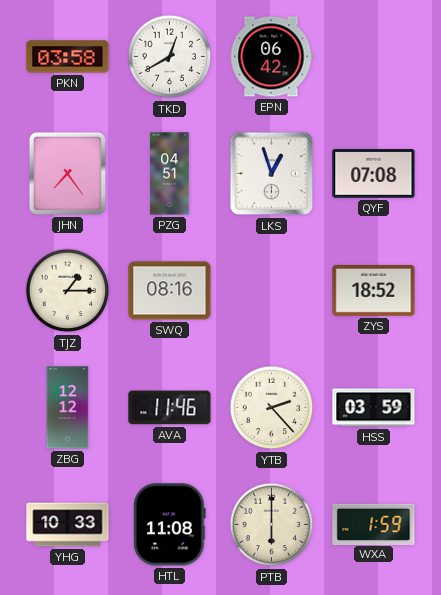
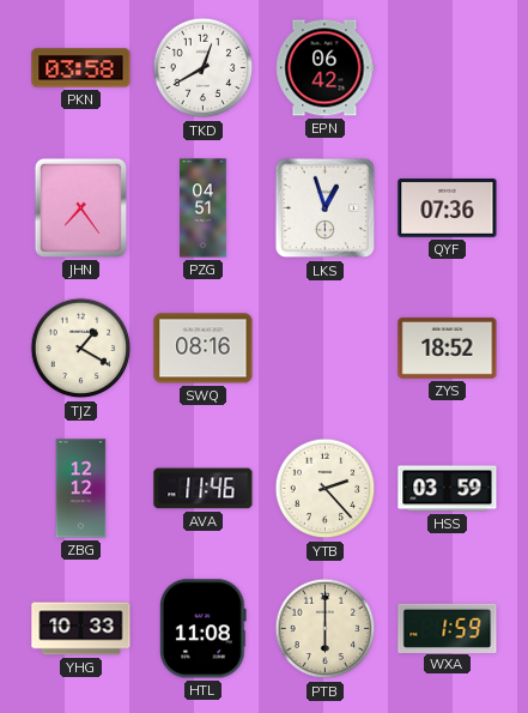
QYF: 07:08 -> 07:36
TJZ: 1:15 -> 1:20
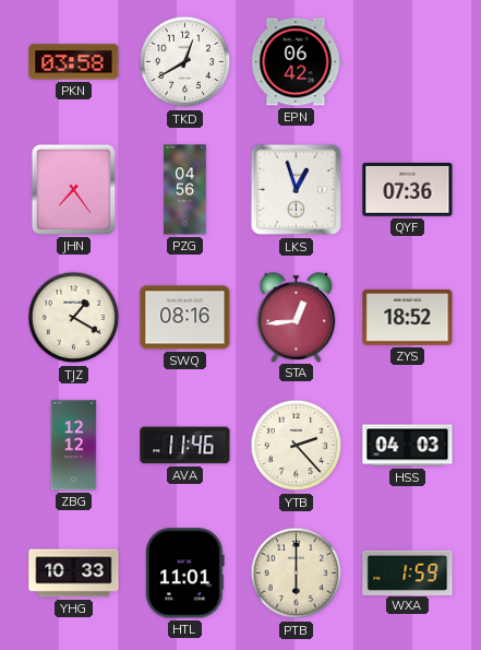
PZG: 04:51 -> 04:56
STA: none -> 12:44
HSS: 03:59 -> 04:03
HTL: 11:08 -> 11:01
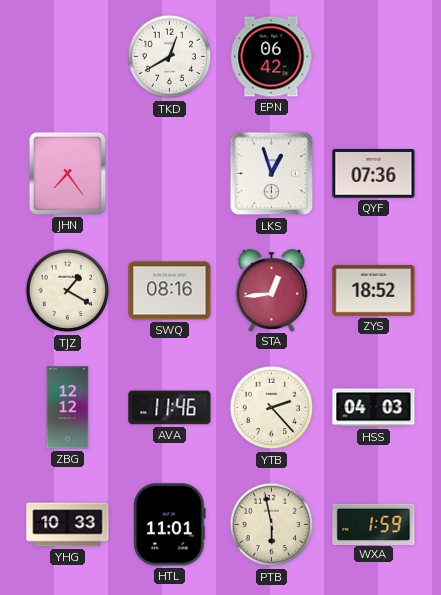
PKN: 03:58 -> none
PZG: 04:56 -> none
PTB: 6:00 -> 5:58
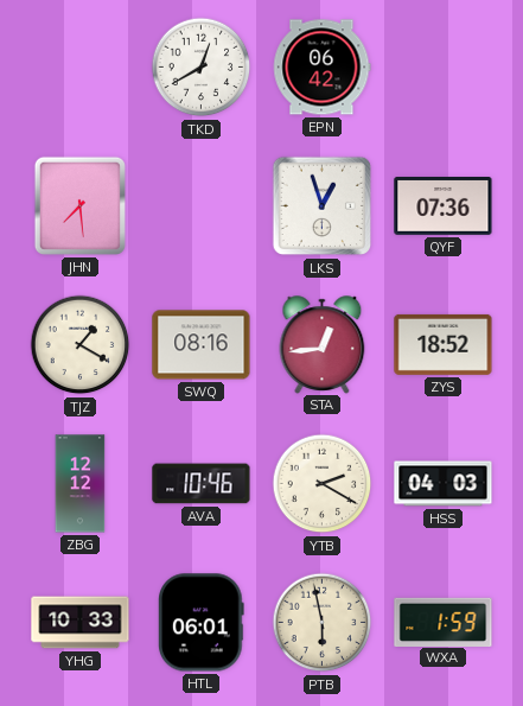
JHN: 7:24 -> 7:29
AVA: 11:46 -> 10:46
YTB: 2:23 -> 2:20
HTL: 11:01 -> 06:01
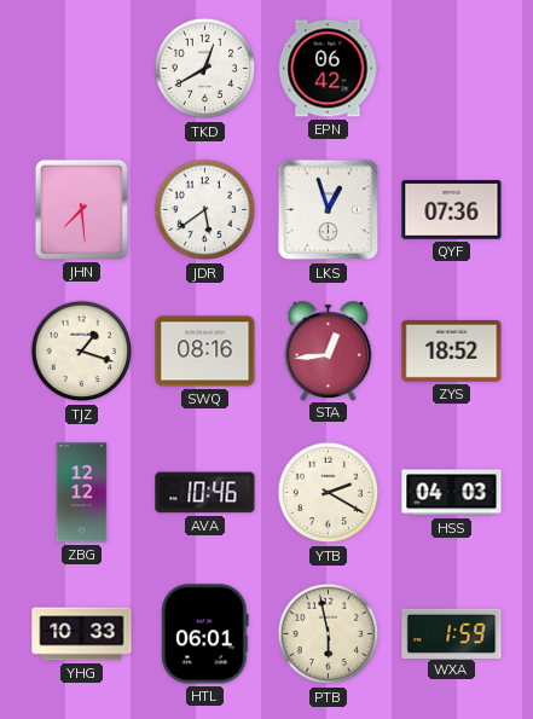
JDR: none -> 5:39
TJZ: 1:20 -> 1:18
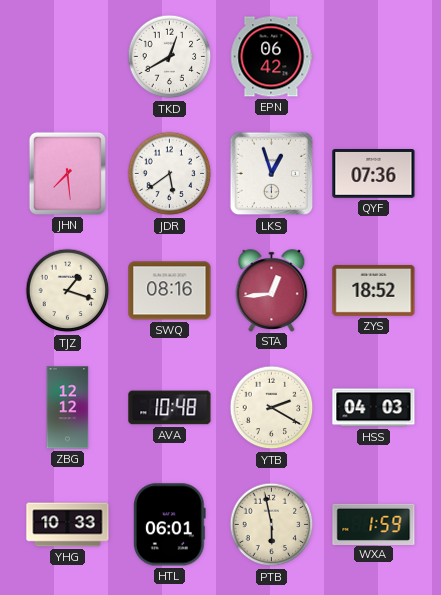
AVA: 10:46 -> 10:48
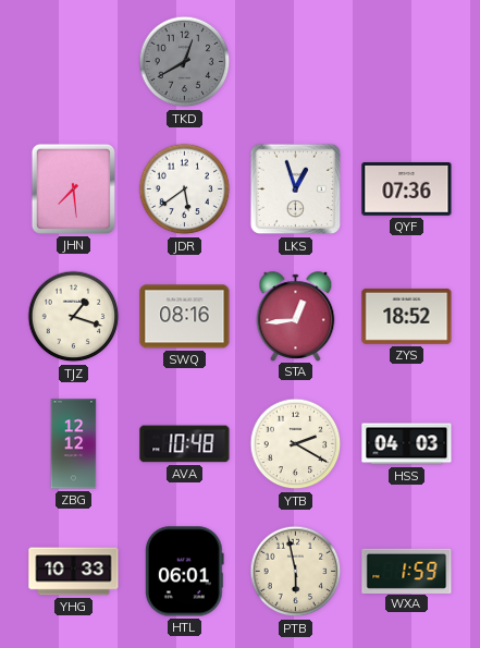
TKD dial: white -> grey
EPN: 06:42 -> none
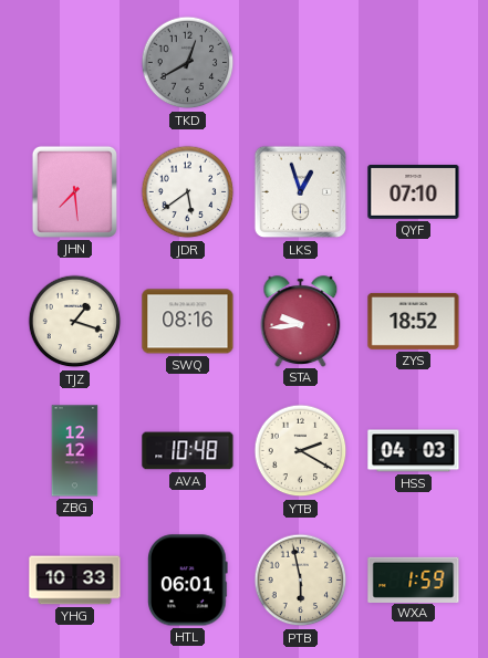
QYF: 07:36 -> 07:10
STA: 12:44 -> 9:44
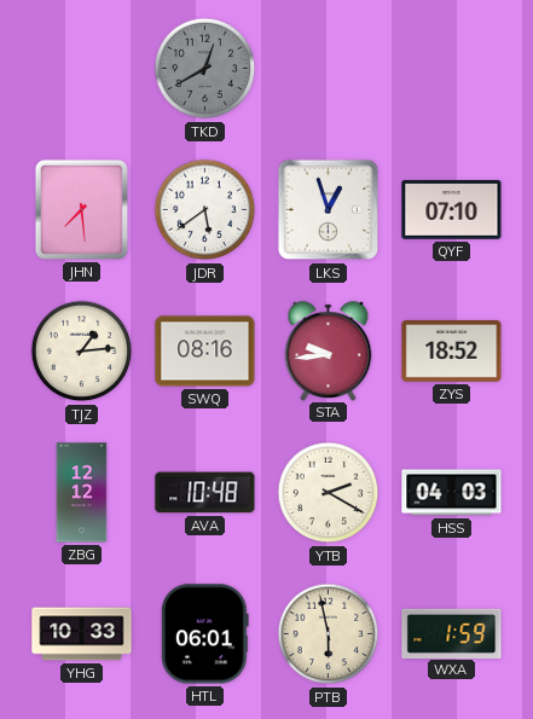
TJZ: 1:18 -> 1:14
